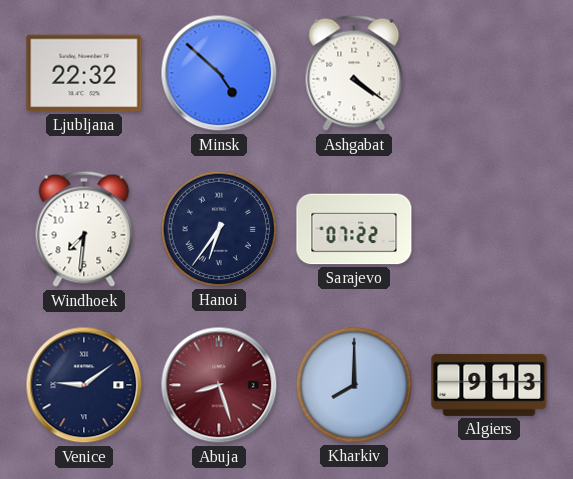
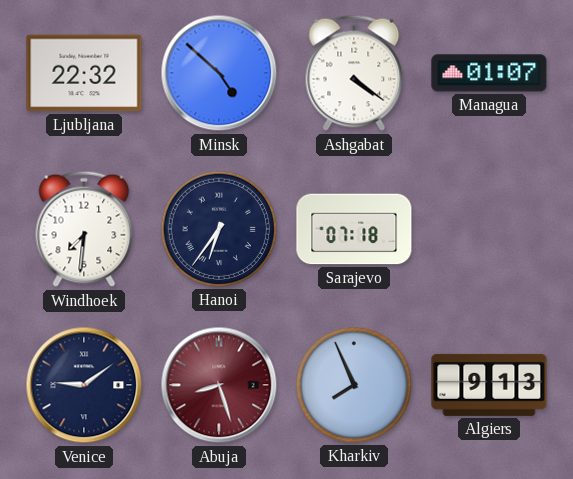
Managua: none -> 01:07
Sarajevo: 07:22 -> 07:18
Kharkiv: 8:00 -> 7:56
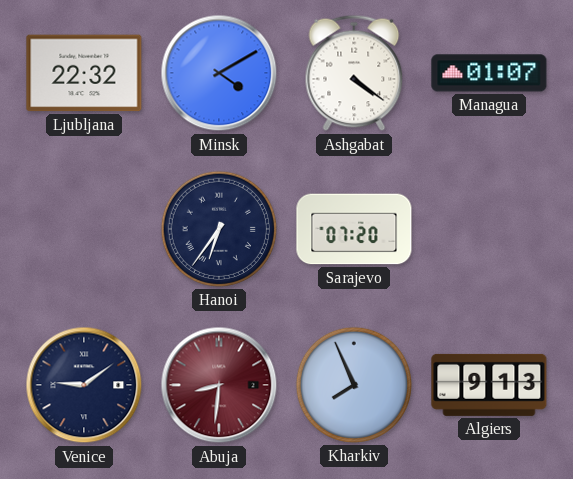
Minsk: 4:52 -> 4:10
Windhoek: 7:31 -> none
Sarajevo: 07:18 -> 07:20
Abuja: 8:27 -> 8:31
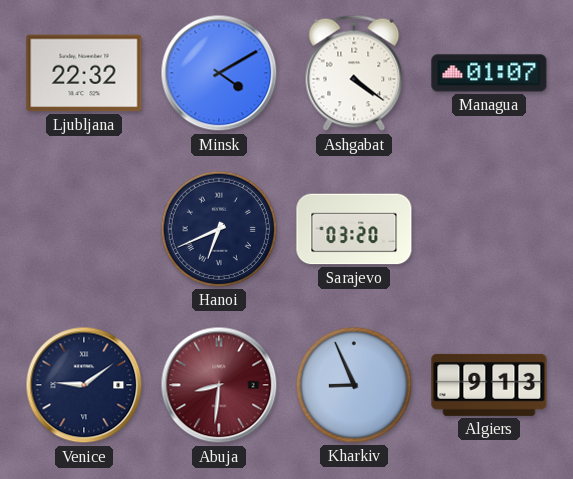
Hanoi: 6:36 -> 6:41
Sarajevo: 07:20 -> 03:20
Kharkiv: 7:56 -> 8:56
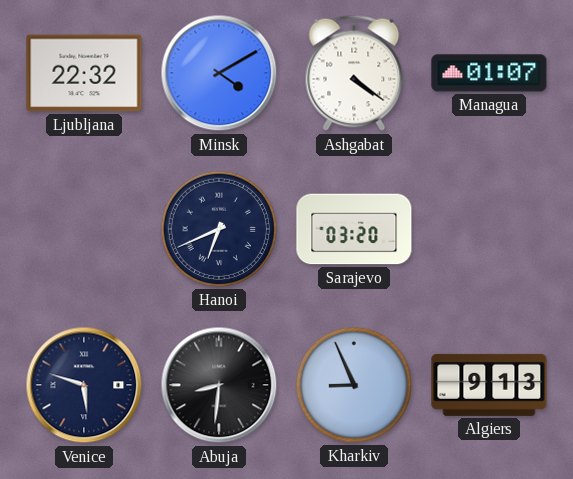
Venice: 9:09 -> 5:48
Abuja dial: burgundy -> black
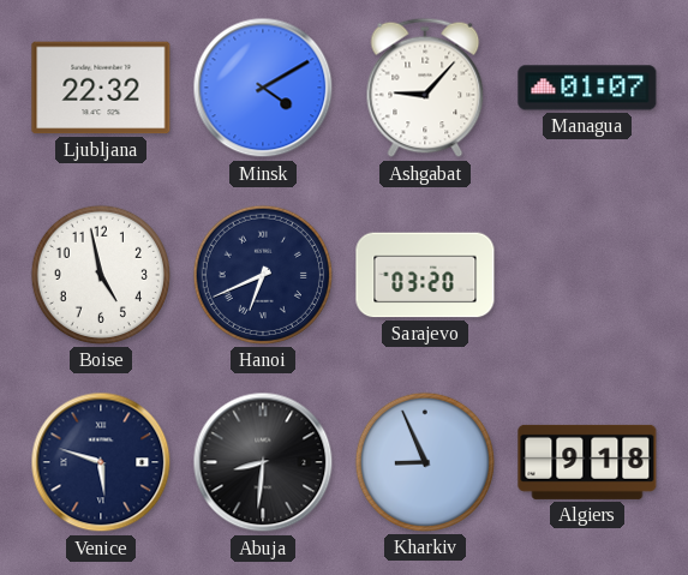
Ashgabat: 4:21 -> 9:07
Boise: none -> 4:58
Algiers: 9:13 -> 9:18
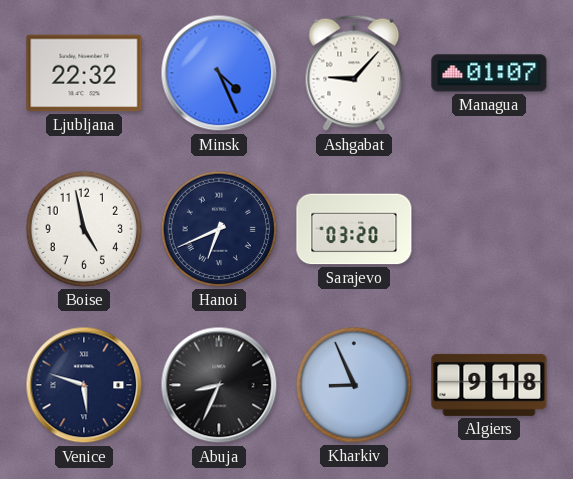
Minsk: 4:10 -> 4:26
Abuja: 8:31 -> 8:34
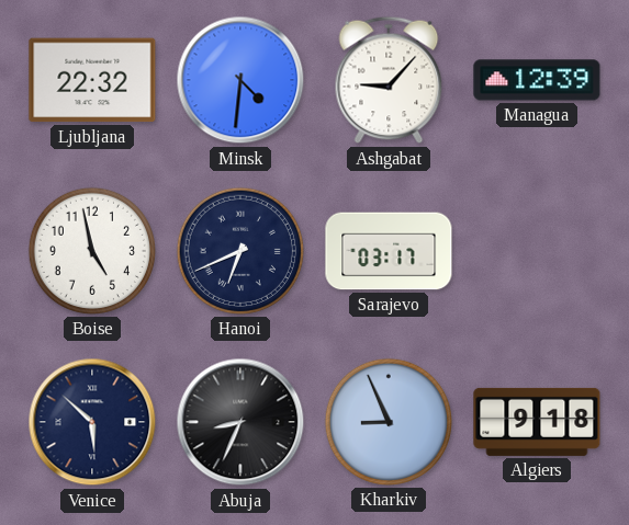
Minsk: 4:26 -> 4:31
Managua: 01:07 -> 12:39
Sarajevo: 03:20 -> 03:17
Venice: 5:48 -> 5:52
